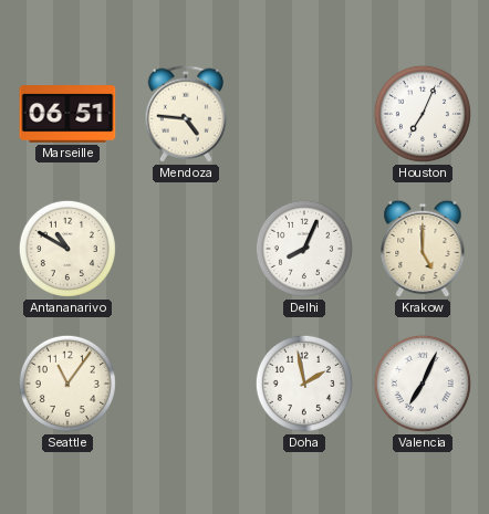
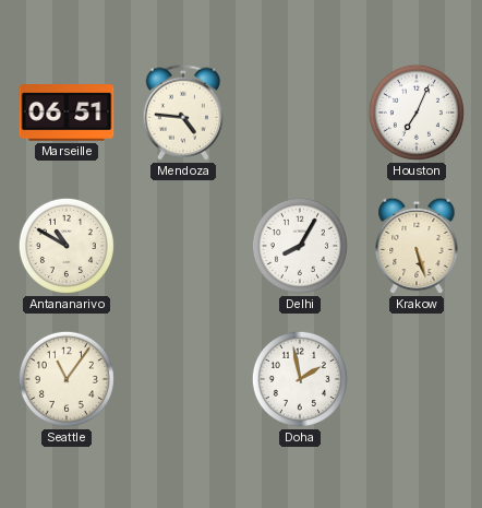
Delhi: 8:04 -> 8:05
Krakow: 5:00 -> 5:27
Valencia: 7:04 -> none
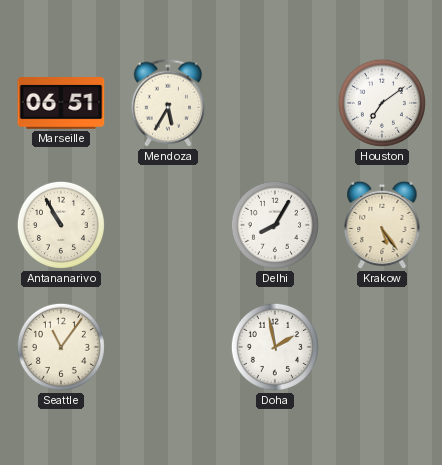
Mendoza: 4:46 -> 5:35
Houston: 7:04 -> 7:09
Antananarivo: 10:50 -> 10:55
Krakow: 5:27 -> 5:24
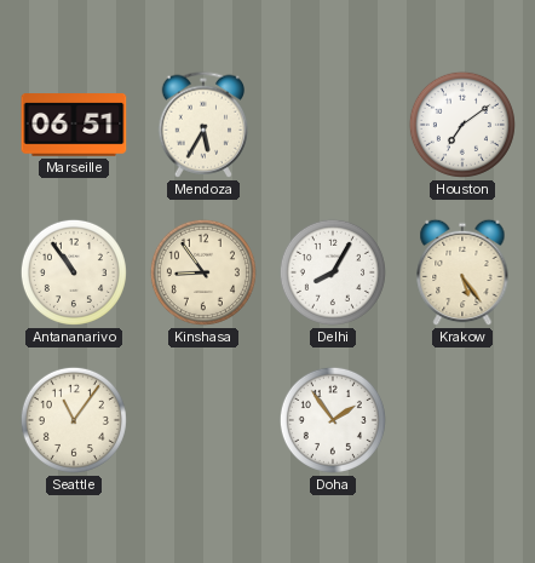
Antananarivo: 10:55 -> 10:54
Kinshasa: none -> 8:54
Doha: 1:58 -> 1:54
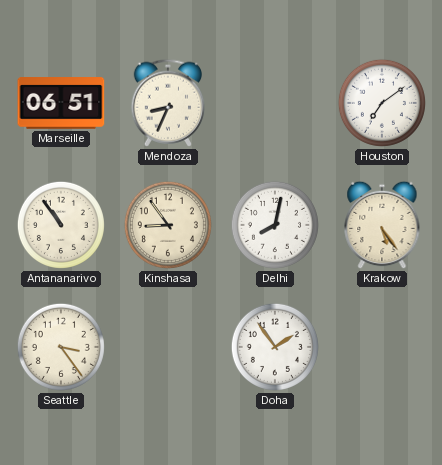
Mendoza: 5:35 -> 8:34
Delhi: 8:05 -> 8:02
Seattle: 11:06 -> 3:24
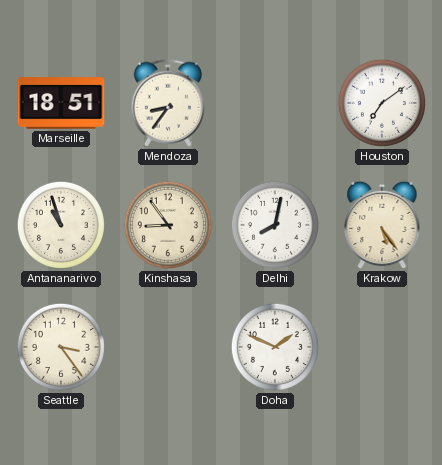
Marseille: 06:51 -> 18:51
Mendoza: 8:34 -> 8:36
Antananarivo: 10:54 -> 10:57
Doha: 1:54 -> 1:49
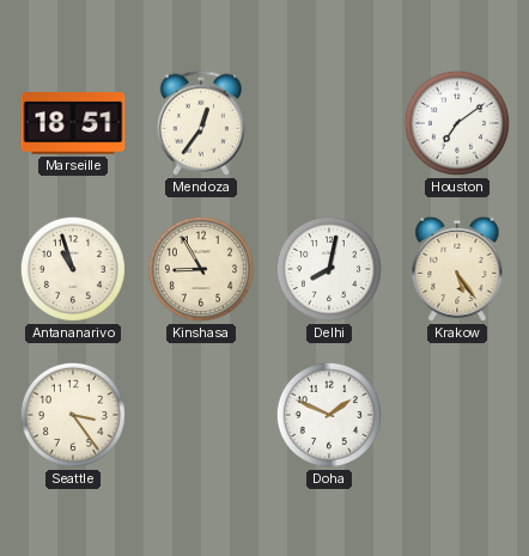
Mendoza: 8:36 -> 12:36
Kinshasa: 8:54 -> 8:55
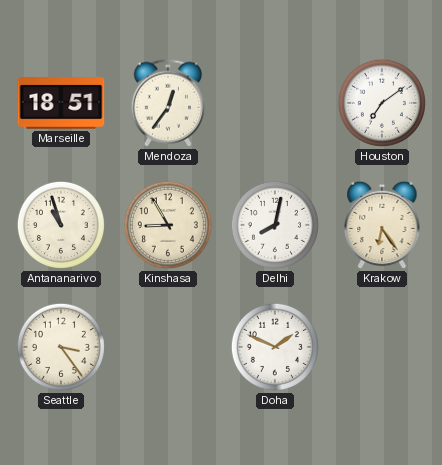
Krakow: 5:24 -> 6:24
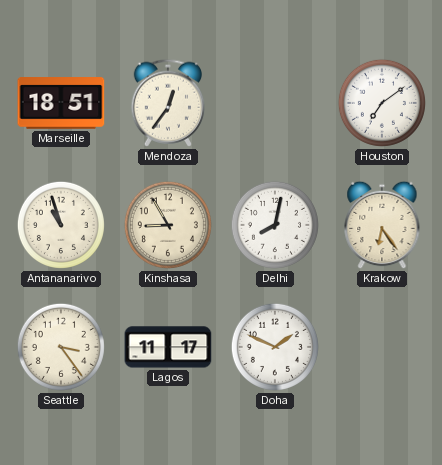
Lagos: none -> 11:17
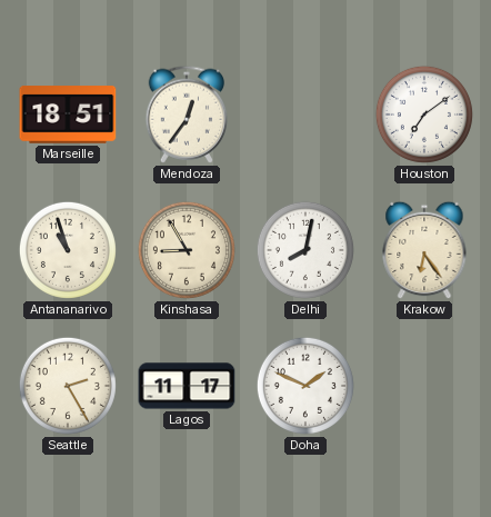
Seattle: 3:24 -> 2:25
